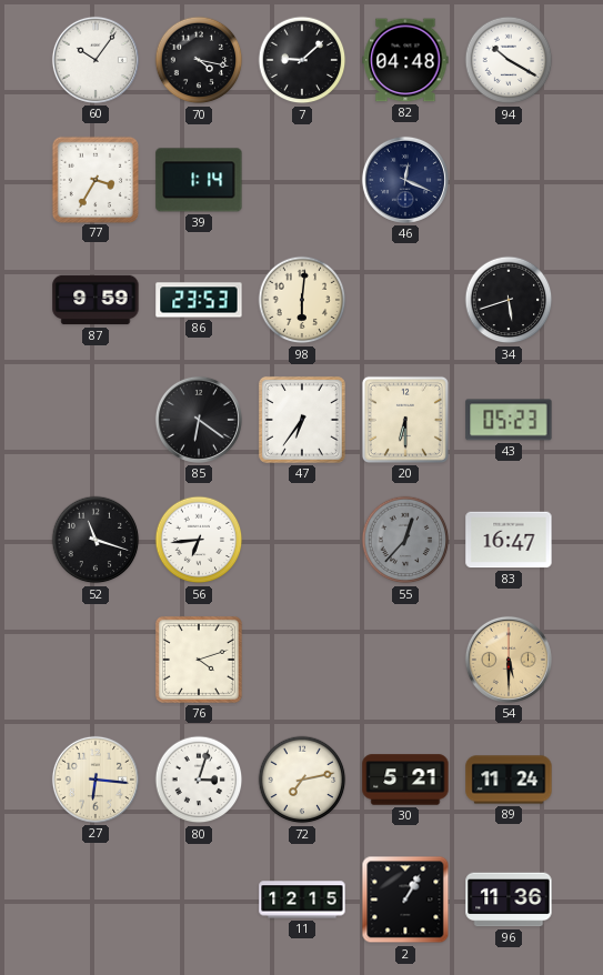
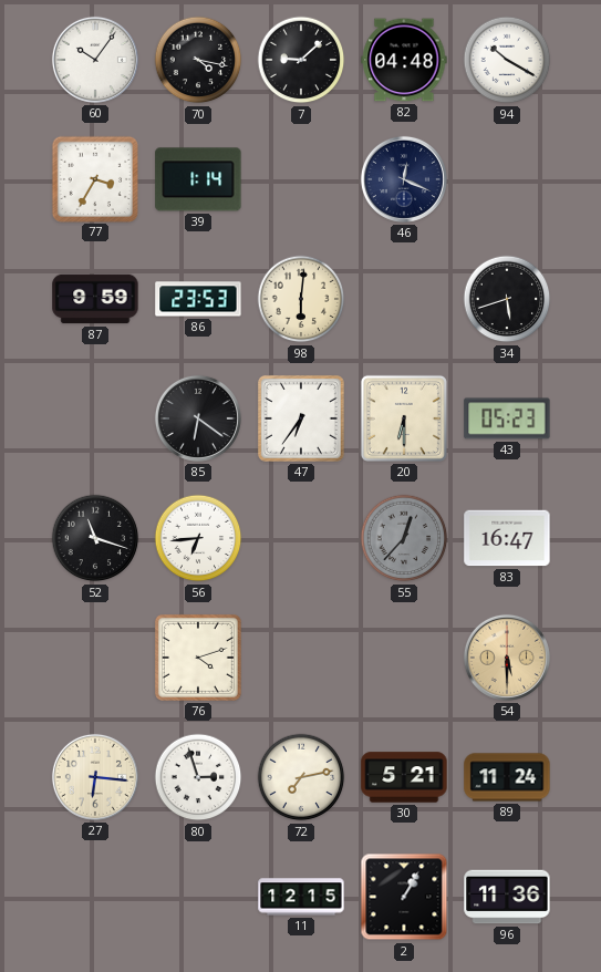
80: 3:03 -> 2:57
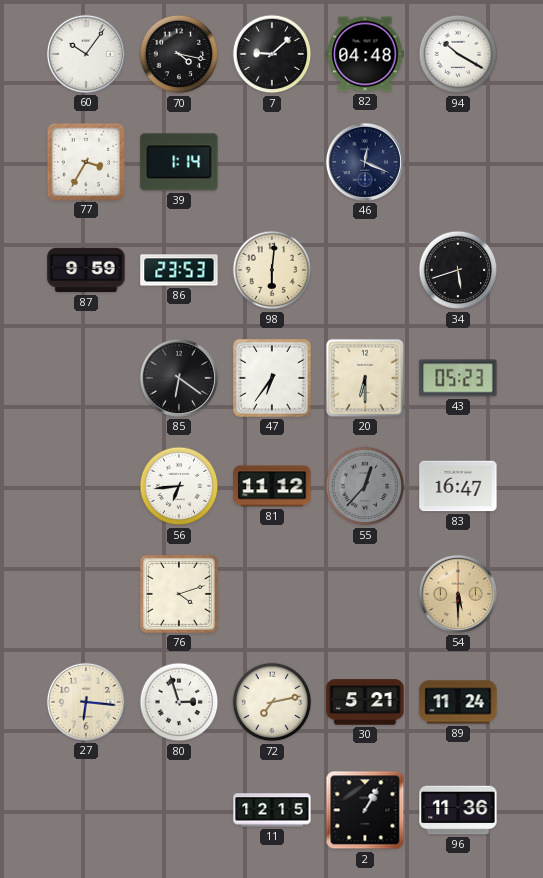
52: 11:18 -> none
81: none -> 11:12
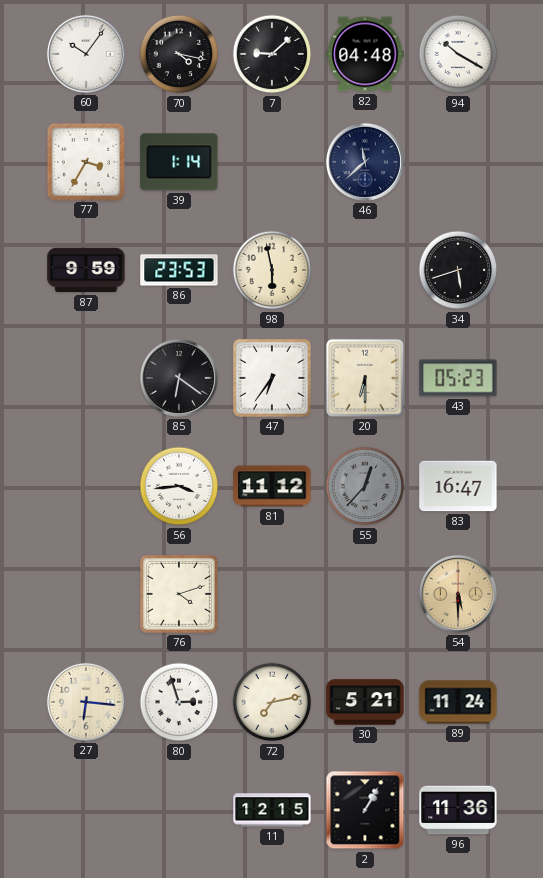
46: 12:19 -> 11:38
98: 6:01 -> 5:58
56: 6:44 -> 3:44
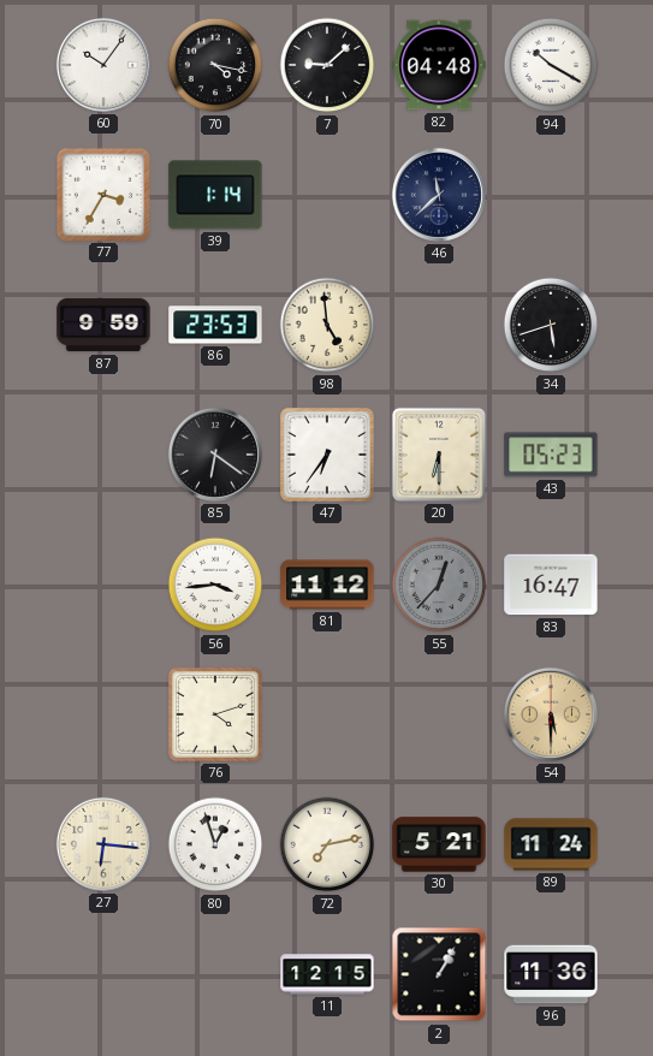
98: 5:58 -> 4:59
80: 2:57 -> 12:57
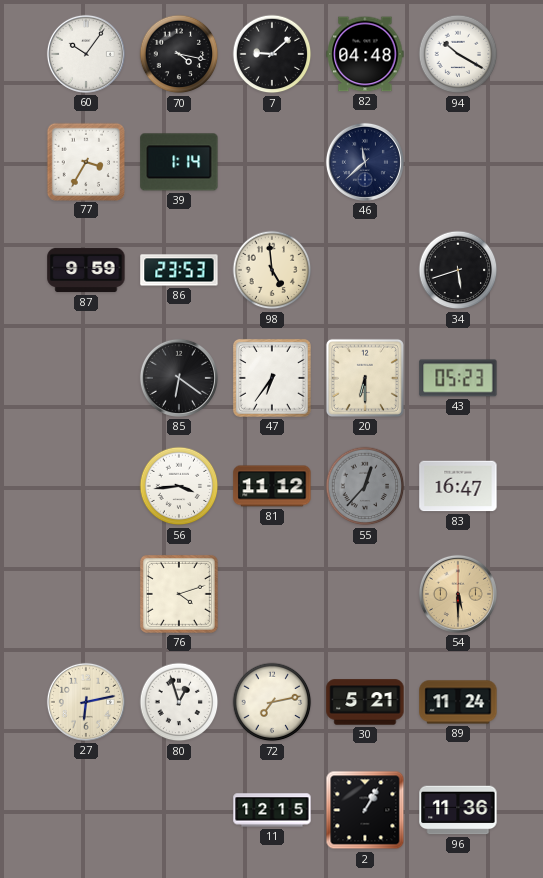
27: 6:16 -> 6:13
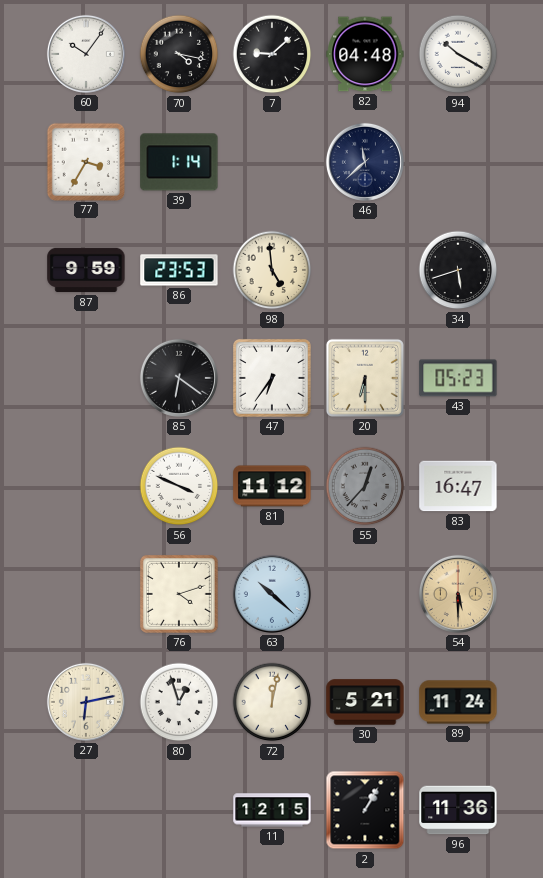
56: 3:44 -> 3:49
63: none -> 10:22
72: 7:13 -> 12:02
